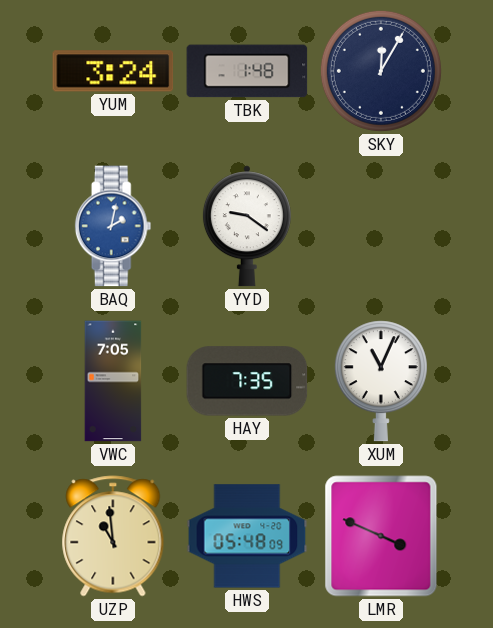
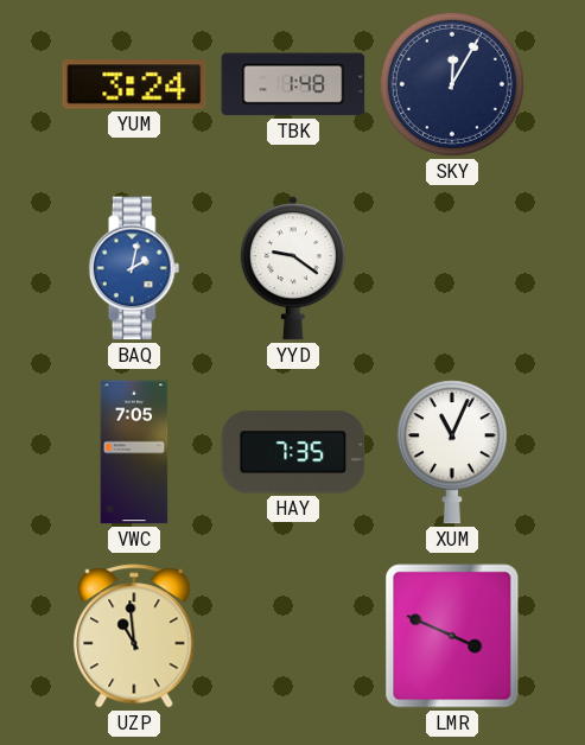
HWS: 05:48 -> none
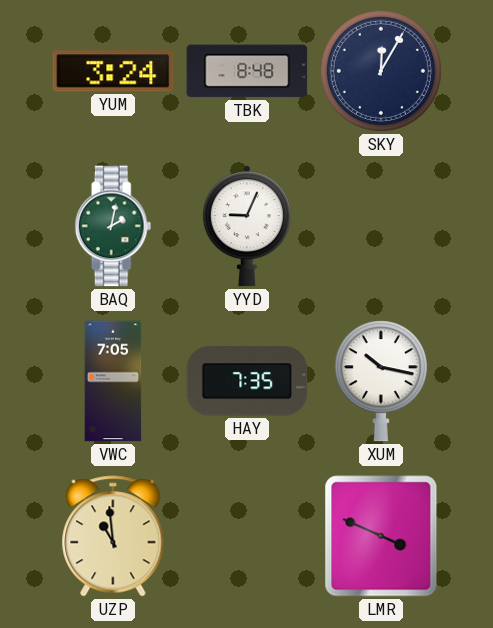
TBK: 1:48 -> 8:48
BAQ dial: blue -> green
YYD: 9:21 -> 9:04
XUM: 11:04 -> 10:17
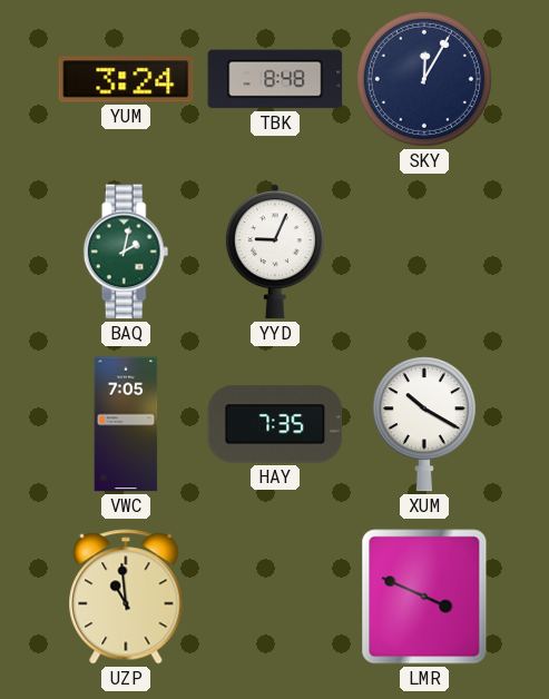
XUM: 10:17 -> 10:20
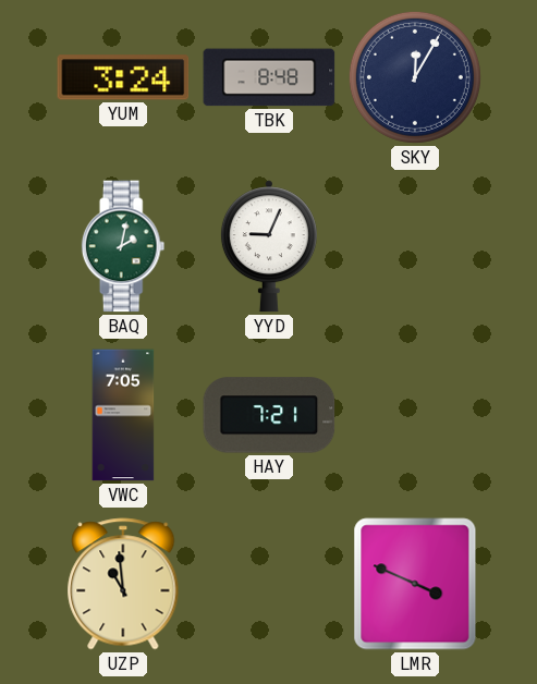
HAY: 7:35 -> 7:21
XUM: 10:20 -> none
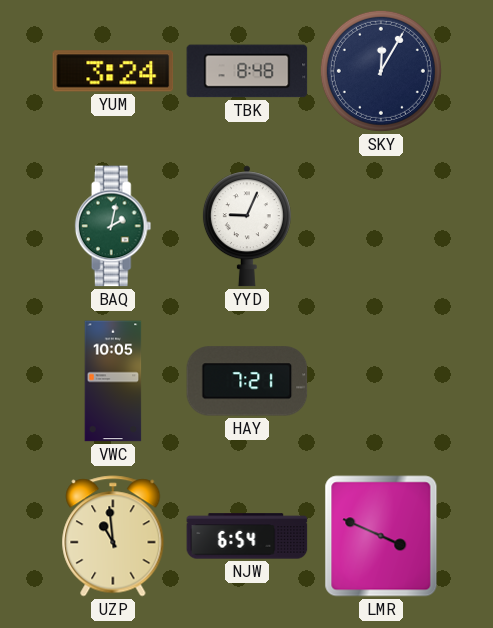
VWC: 7:05 -> 10:05
NJW: none -> 6:54
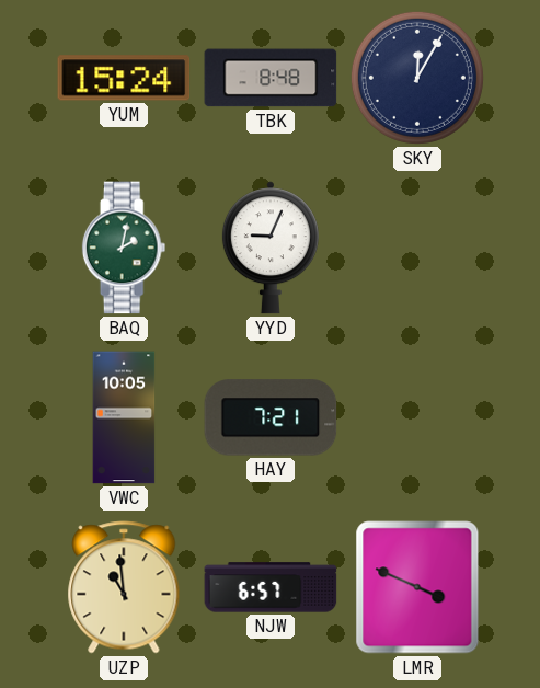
YUM: 3:24 -> 15:24
NJW: 6:54 -> 6:57
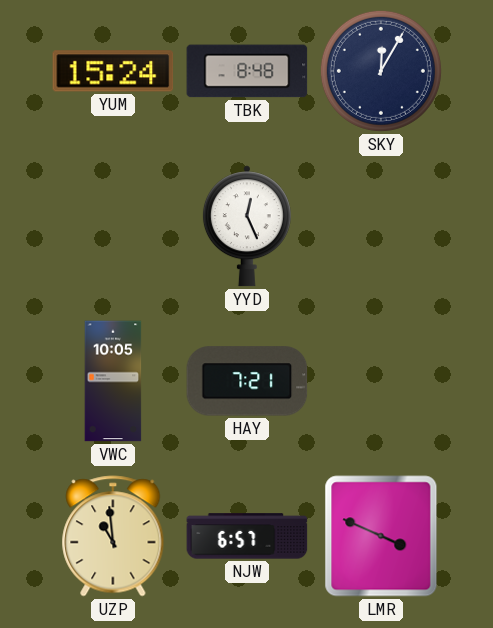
BAQ: 2:02 -> none
YYD: 9:04 -> 12:26
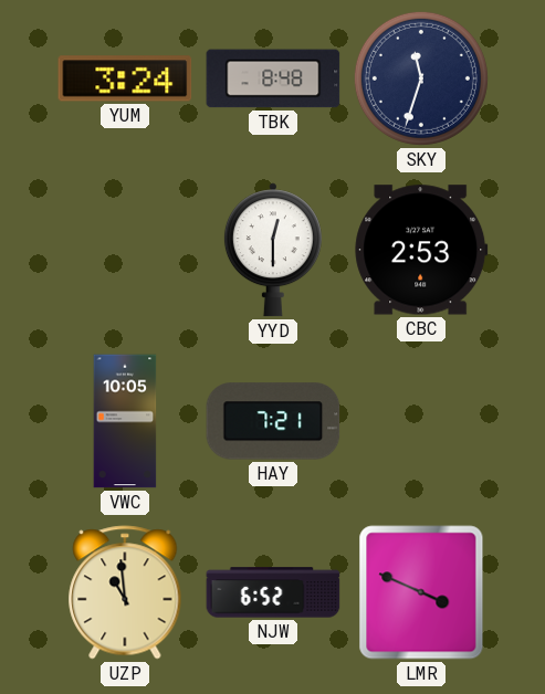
YUM: 15:24 -> 3:24
SKY: 12:05 -> 11:33
YYD: 12:26 -> 12:30
CBC: none -> 2:53
NJW: 6:57 -> 6:52
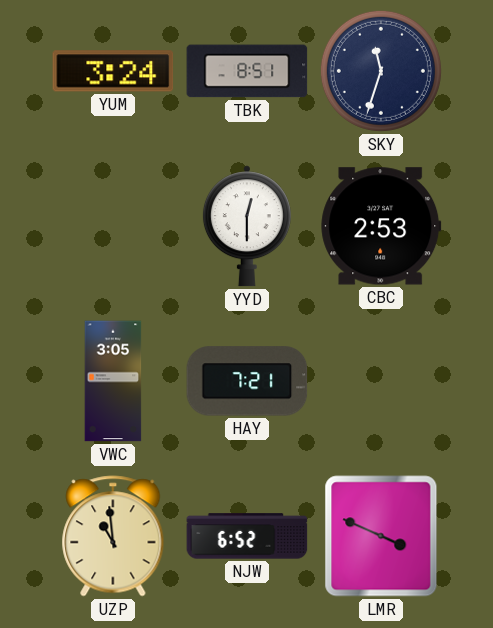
TBK: 8:48 -> 8:51
VWC: 10:05 -> 3:05
